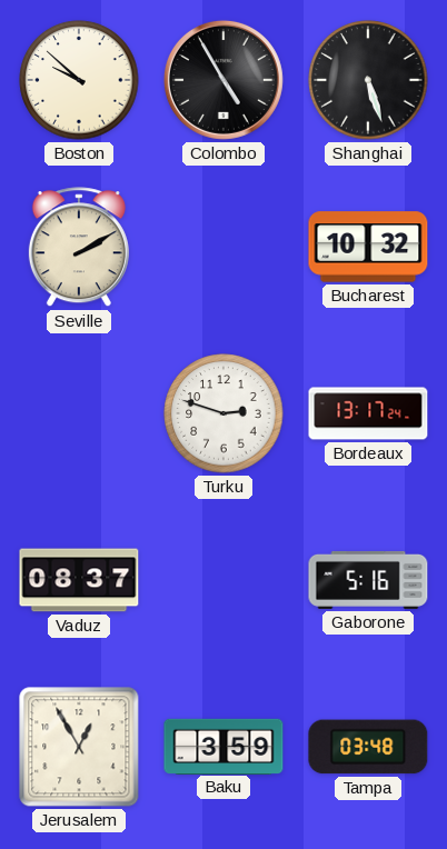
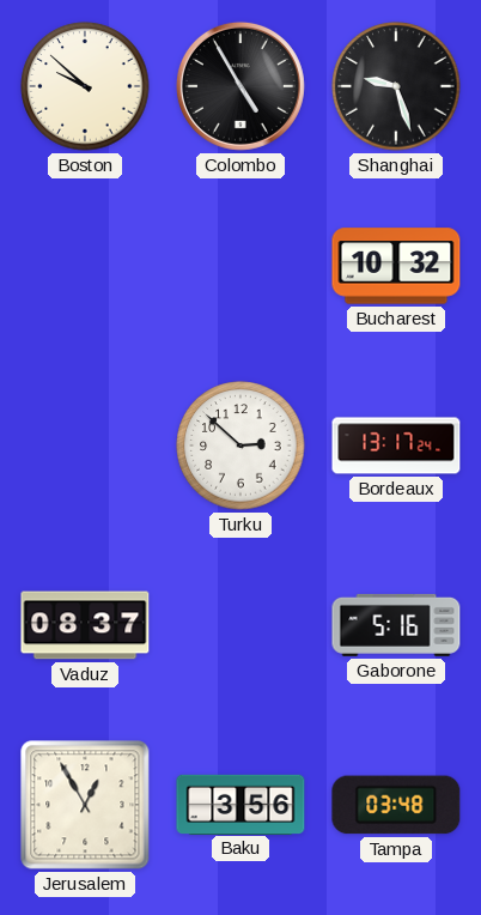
Shanghai: 5:27 -> 9:27
Seville: 2:10 -> none
Turku: 2:48 -> 2:52
Baku: 3:59 -> 3:56
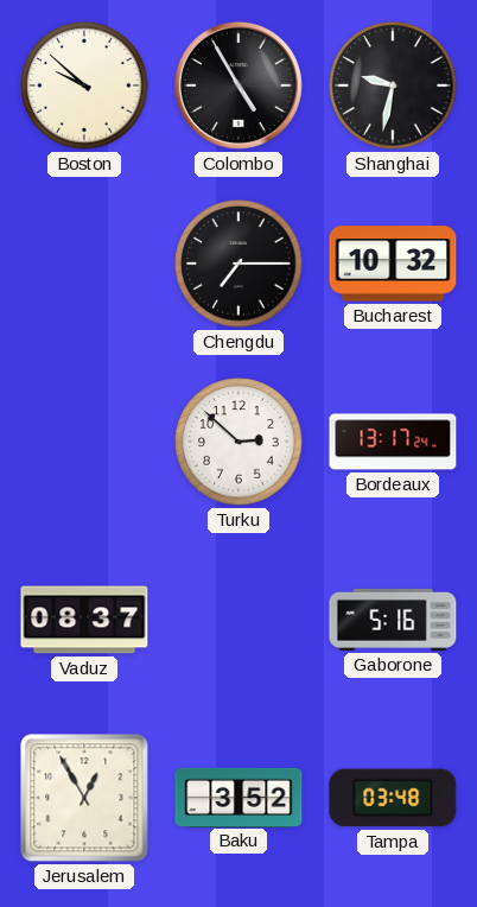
Shanghai: 9:27 -> 9:32
Chengdu: none -> 7:15
Baku: 3:56 -> 3:52
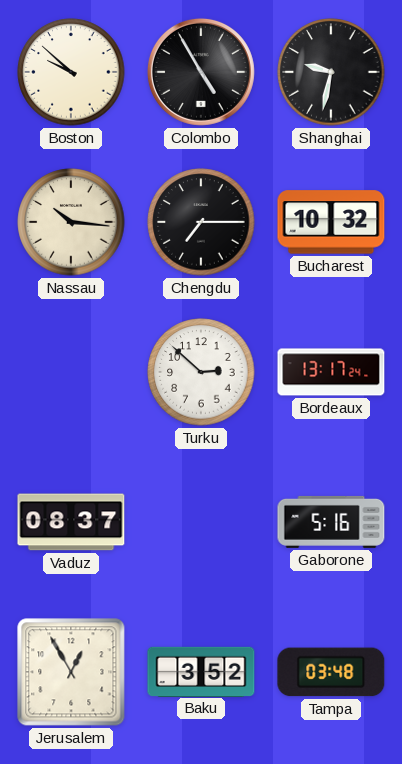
Nassau: none -> 10:16
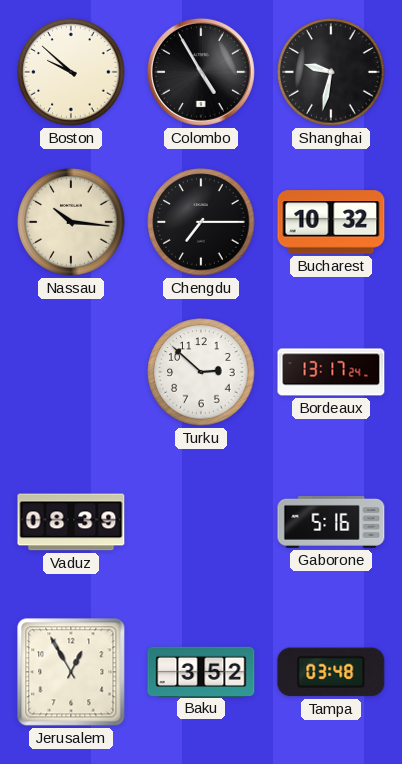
Vaduz: 08:37 -> 08:39
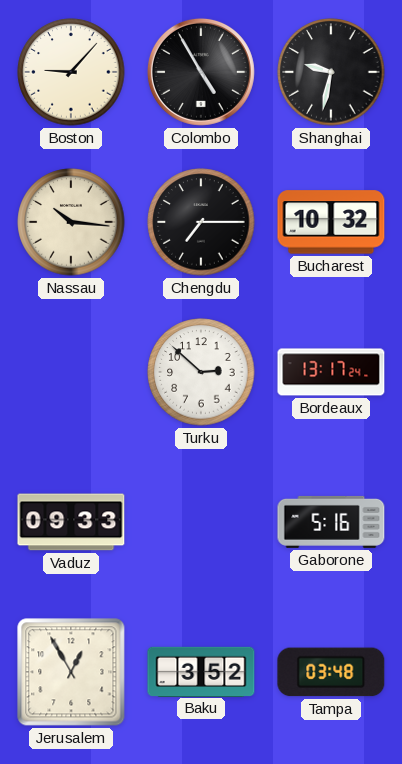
Boston: 9:52 -> 9:07
Vaduz: 08:39 -> 09:33
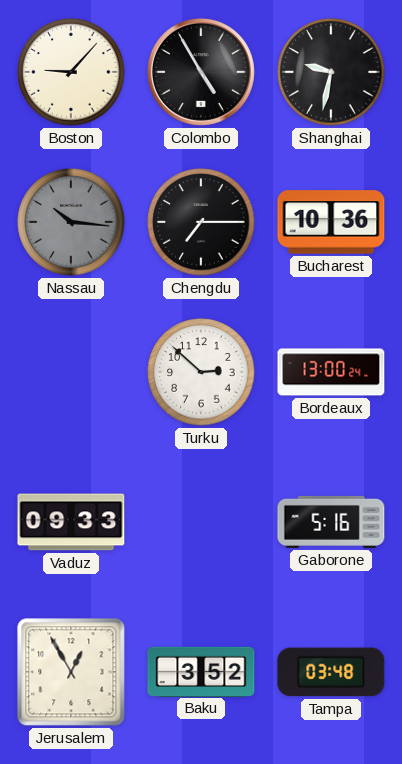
Nassau dial: cream -> grey
Bucharest: 10:32 -> 10:36
Bordeaux: 13:17 -> 13:00
